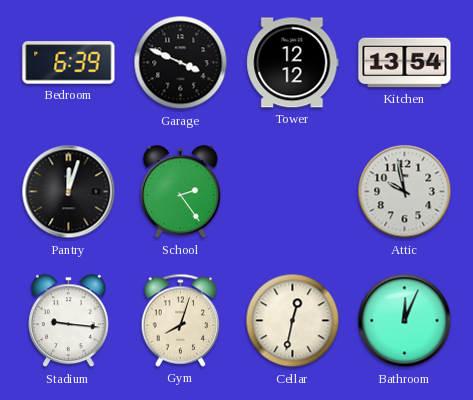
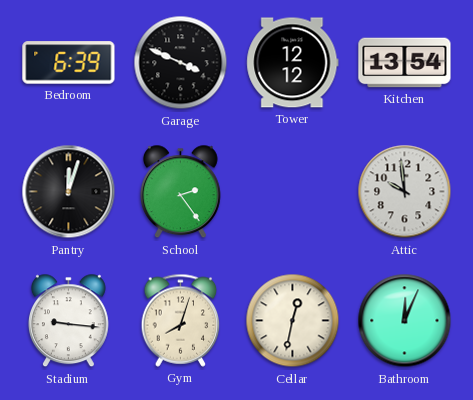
Attic: 9:58 -> 9:59
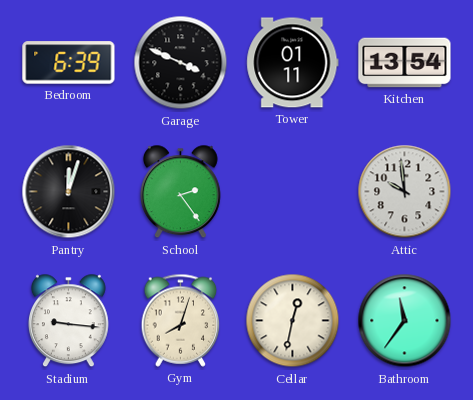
Tower: 12:12 -> 01:11
Bathroom: 12:04 -> 11:36
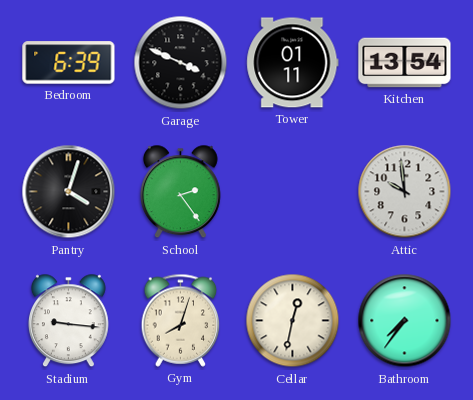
Pantry: 12:03 -> 4:03
Bathroom: 11:36 -> 7:36
